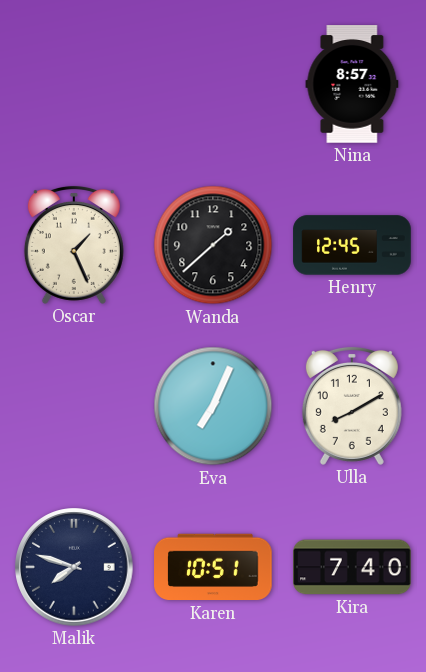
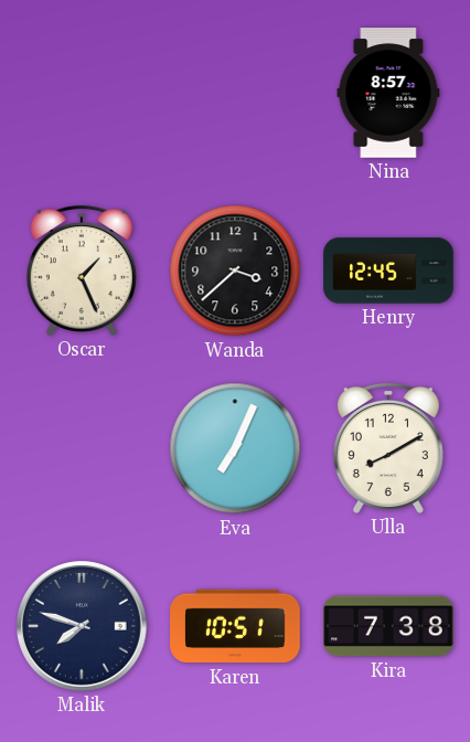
Wanda: 1:38 -> 3:38
Kira: 7:40 -> 7:38
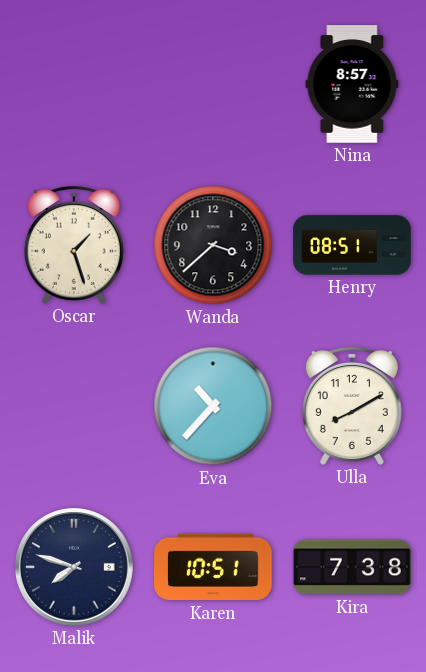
Oscar: 1:26 -> 1:27
Henry: 12:45 -> 08:51
Eva: 7:04 -> 10:37
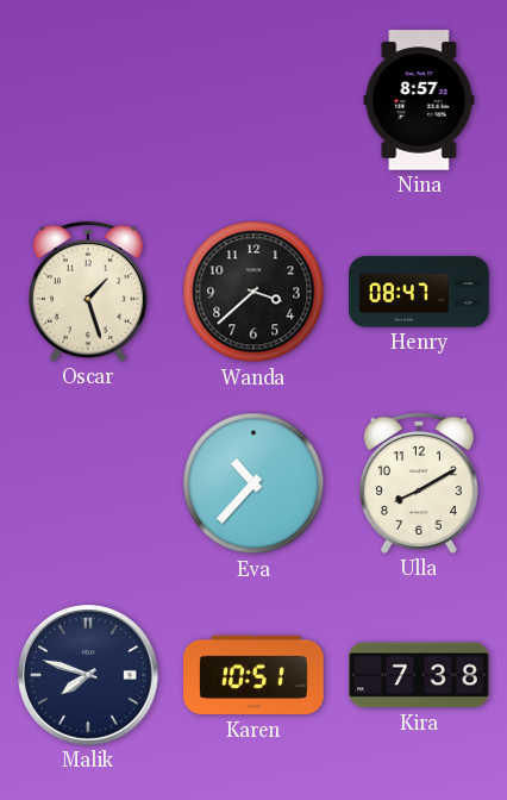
Henry: 08:51 -> 08:47
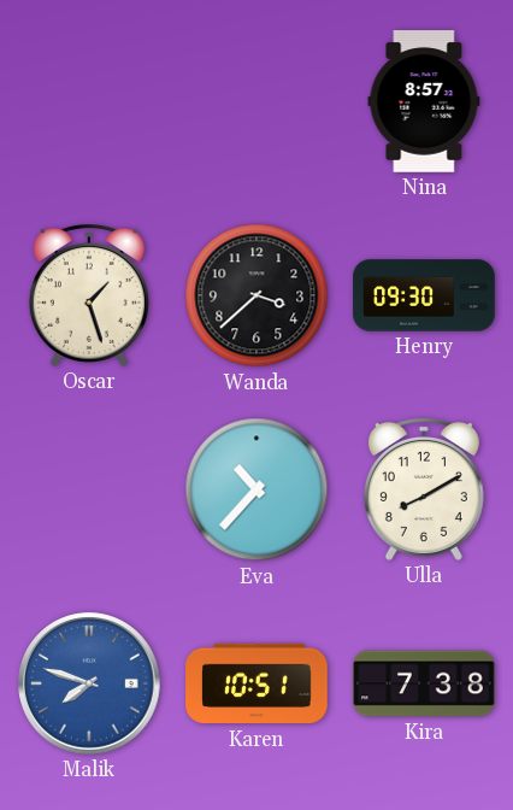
Henry: 08:47 -> 09:30
Malik dial: navy -> blue
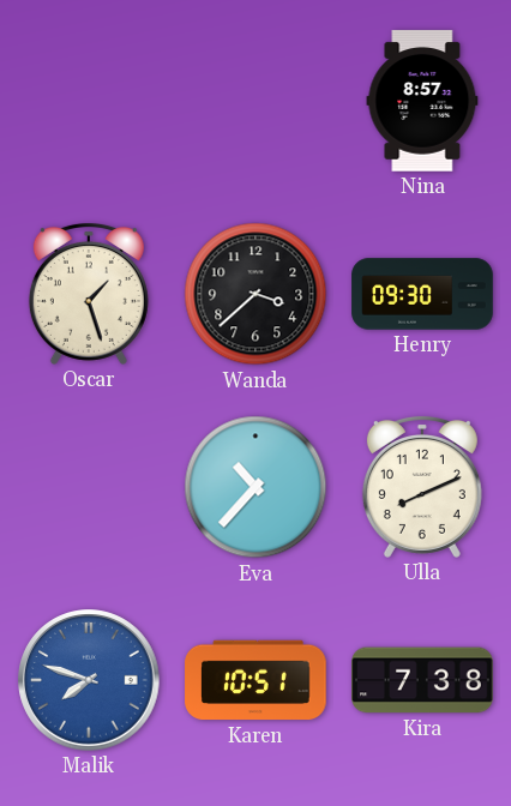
Ulla: 8:10 -> 8:11
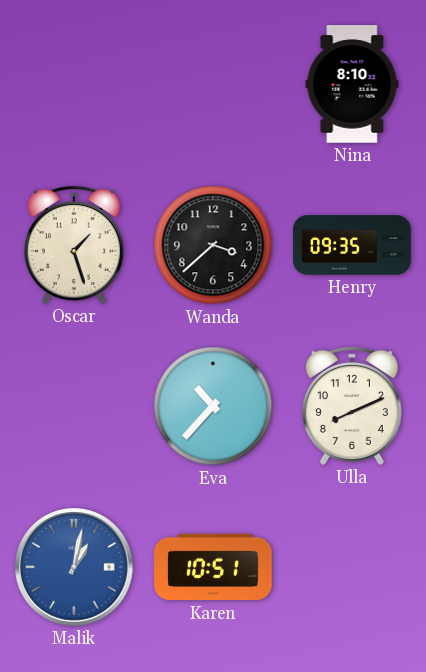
Nina: 8:57 -> 8:10
Henry: 09:30 -> 09:35
Malik: 7:48 -> 1:02
Kira: 7:38 -> none
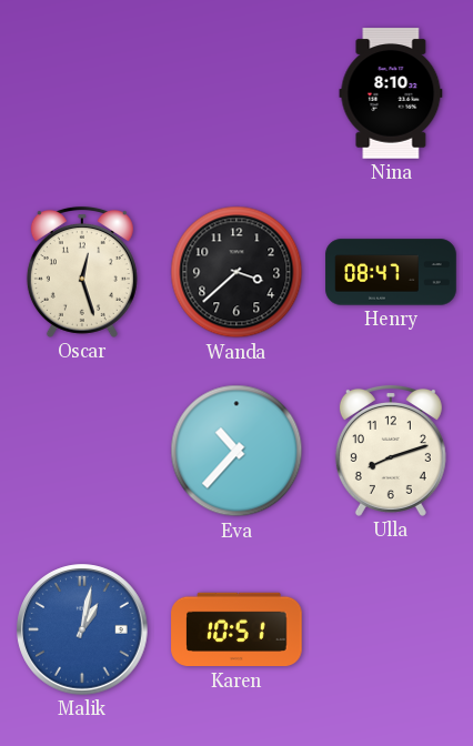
Oscar: 1:27 -> 12:27
Henry: 09:35 -> 08:47
Ulla: 8:11 -> 8:12
